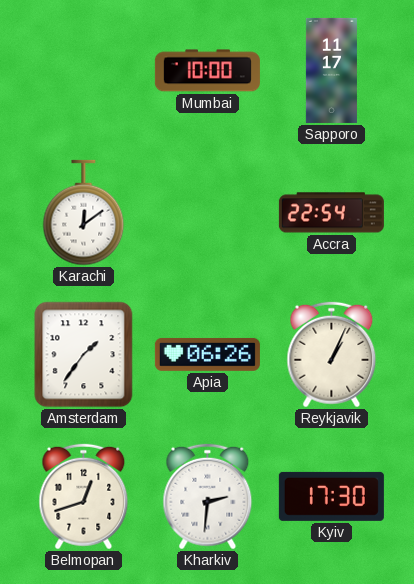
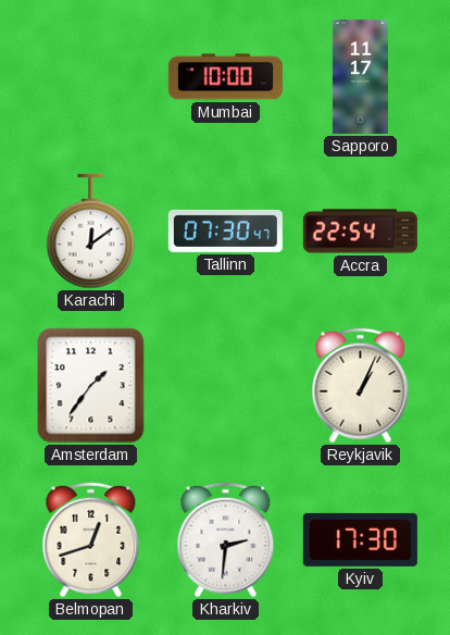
Tallinn: none -> 07:30
Apia: 06:26 -> none
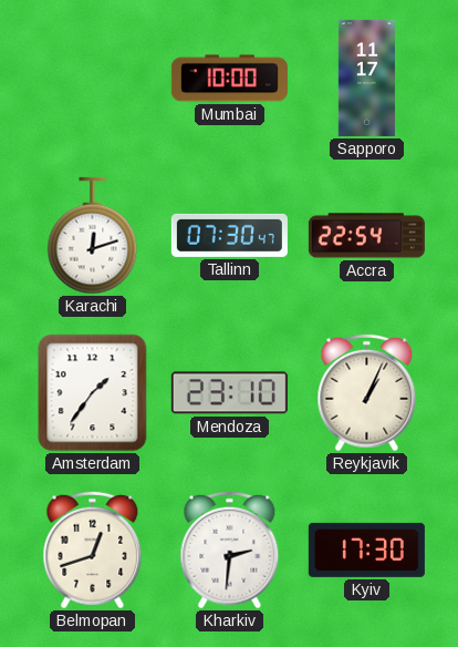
Karachi: 12:09 -> 12:12
Mendoza: none -> 23:10
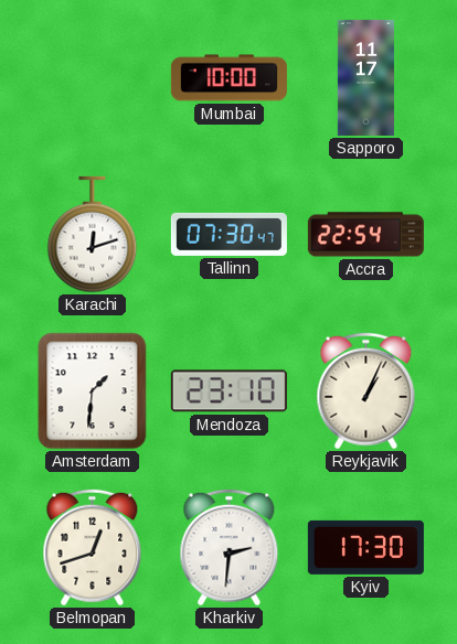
Amsterdam: 1:36 -> 1:31
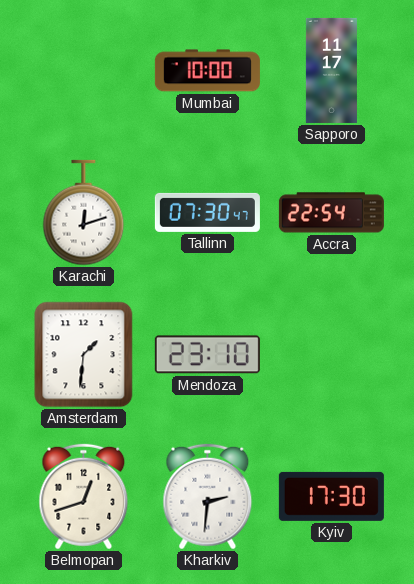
Reykjavik: 1:04 -> none
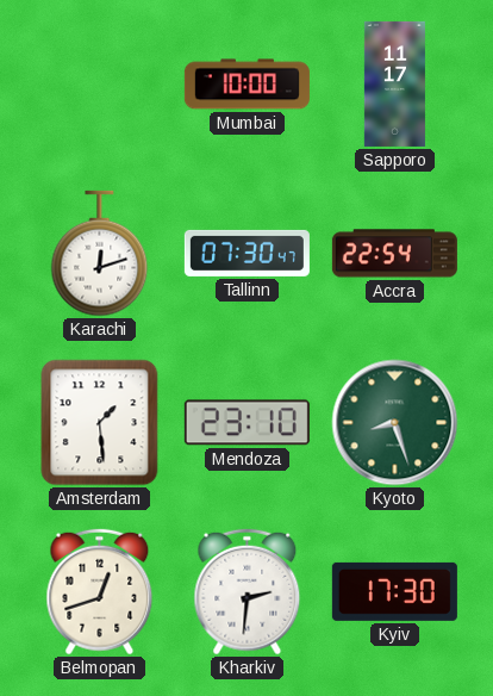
Amsterdam: 1:31 -> 1:29
Kyoto: none -> 8:27
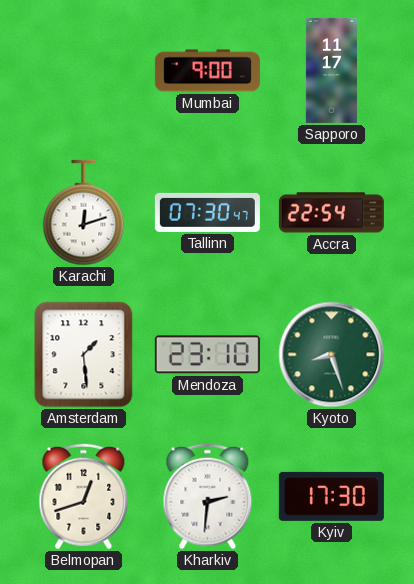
Mumbai: 10:00 -> 9:00
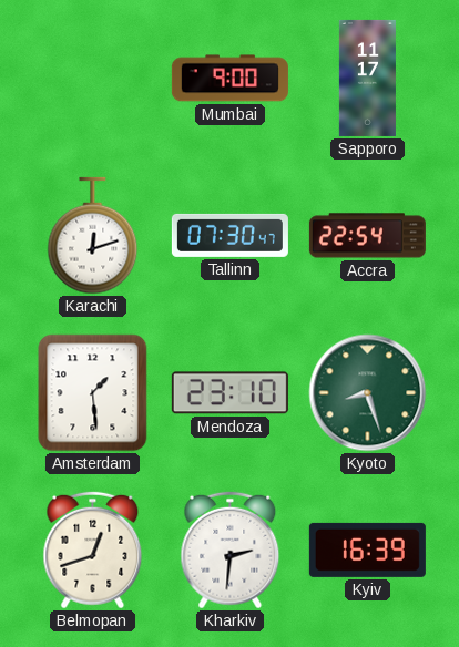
Kyiv: 17:30 -> 16:39
